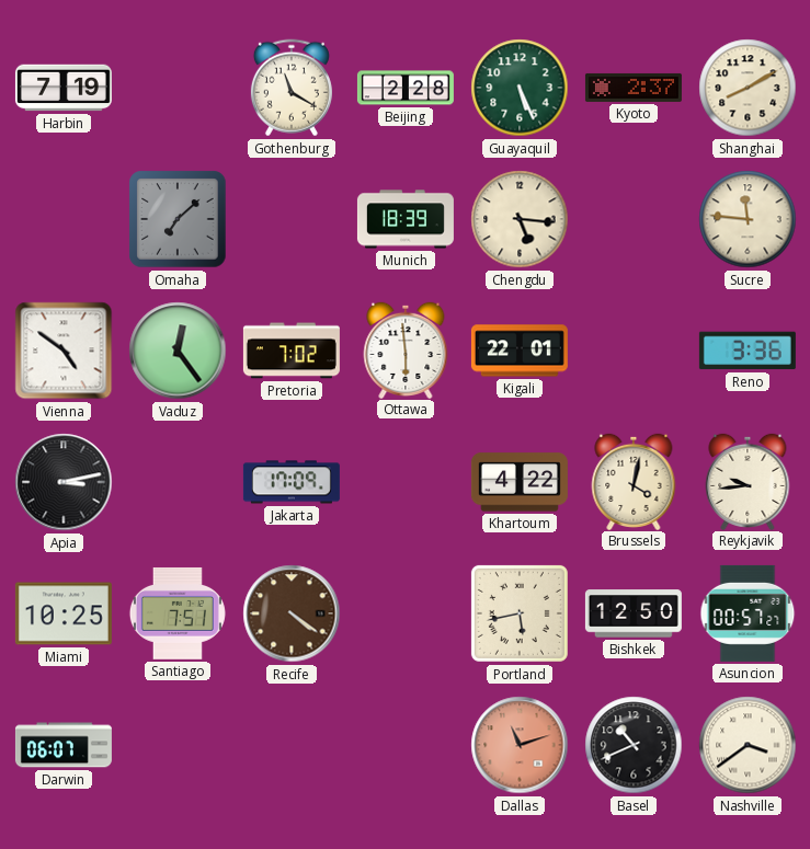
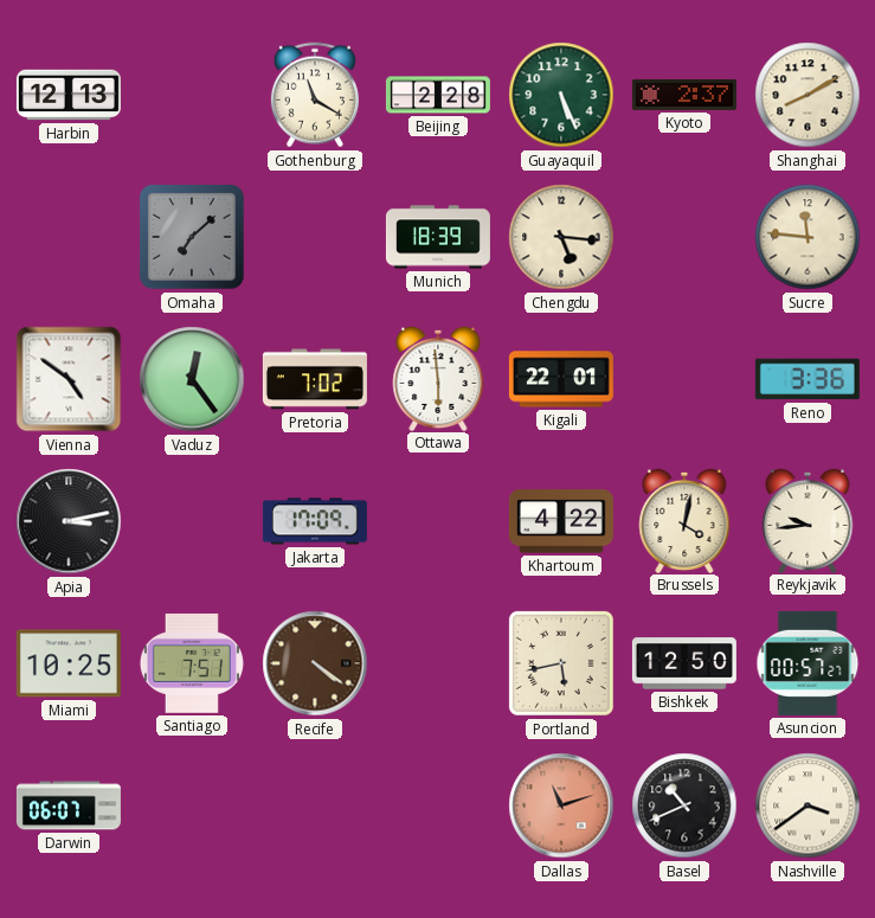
Harbin: 7:19 -> 12:13
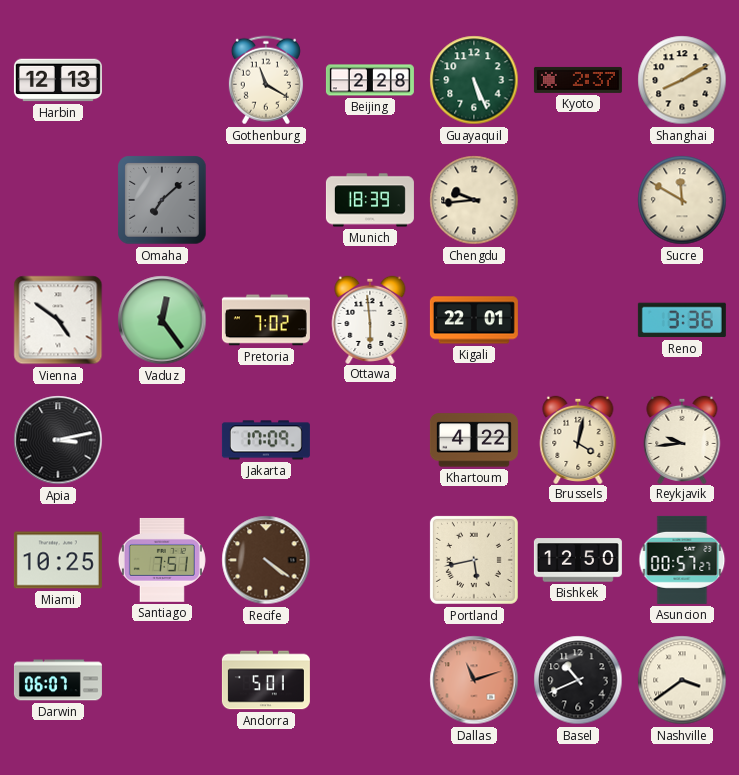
Chengdu: 5:16 -> 9:44
Sucre: 11:46 -> 11:50
Andorra: none -> 5:01
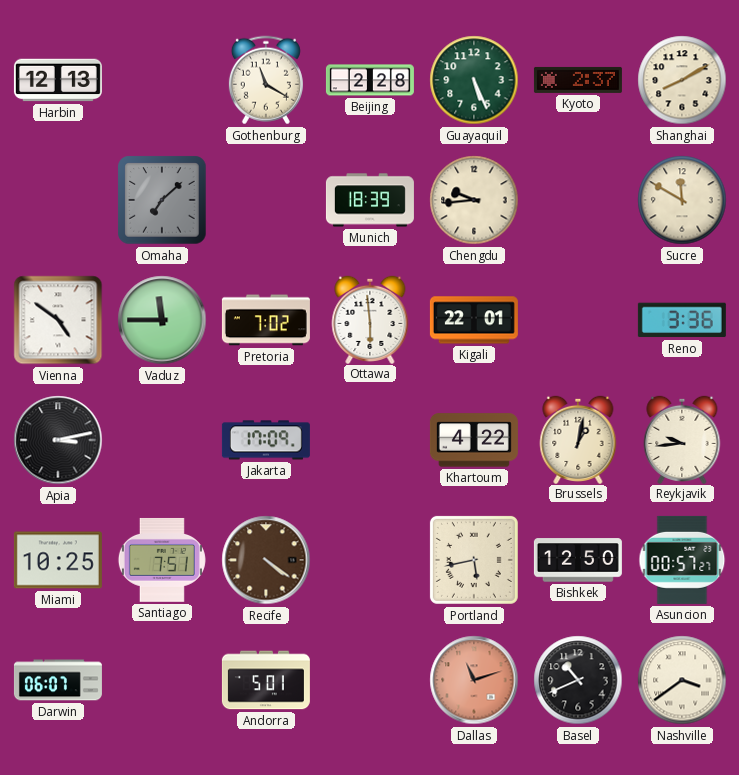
Vaduz: 12:24 -> 11:45
Brussels: 4:02 -> 1:02
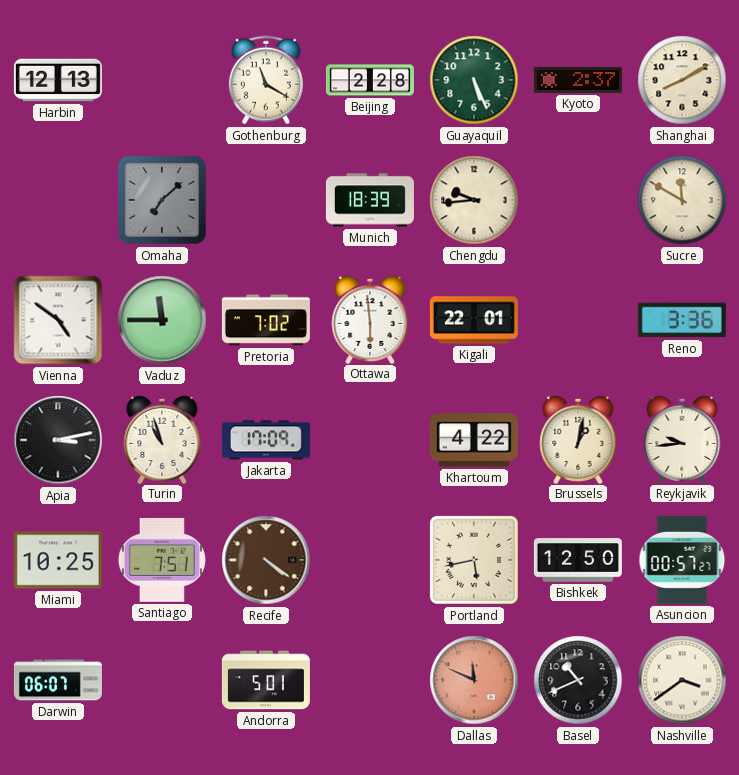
Turin: none -> 10:57
Dallas: 11:12 -> 11:49
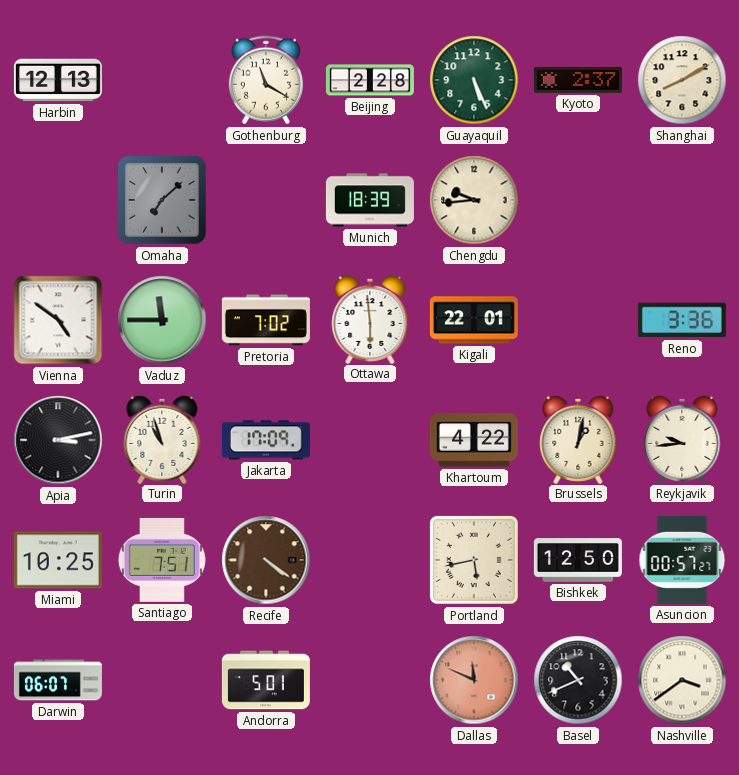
Sucre: 11:50 -> none
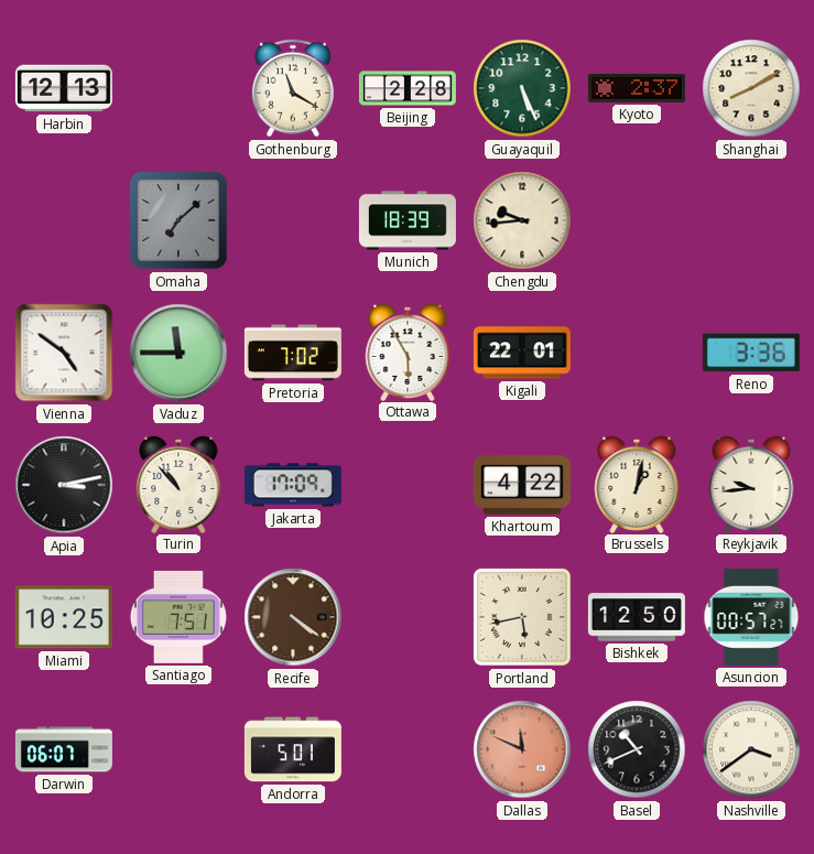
Ottawa: 5:59 -> 5:55
Turin: 10:57 -> 10:53
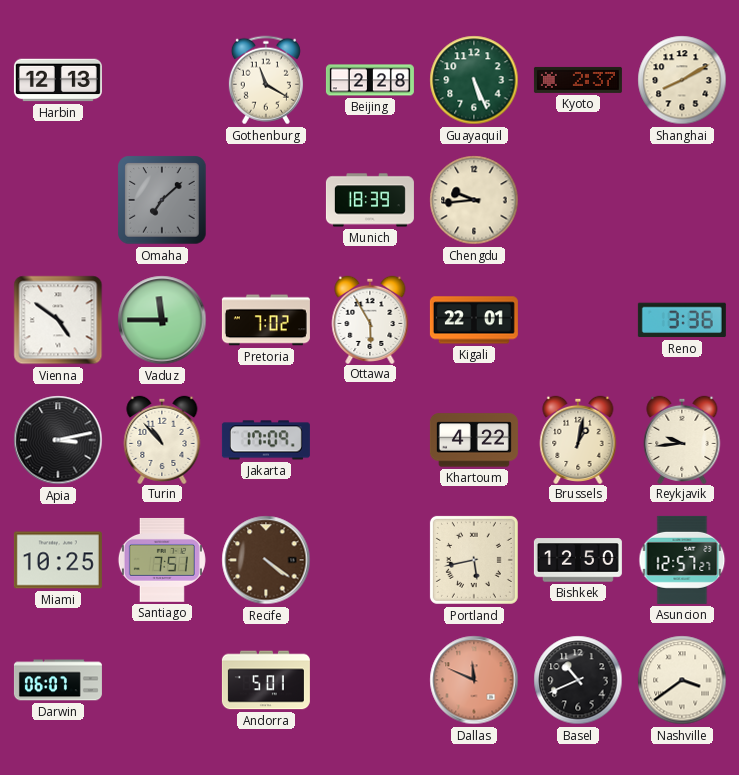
Asuncion: 00:57 -> 12:57
